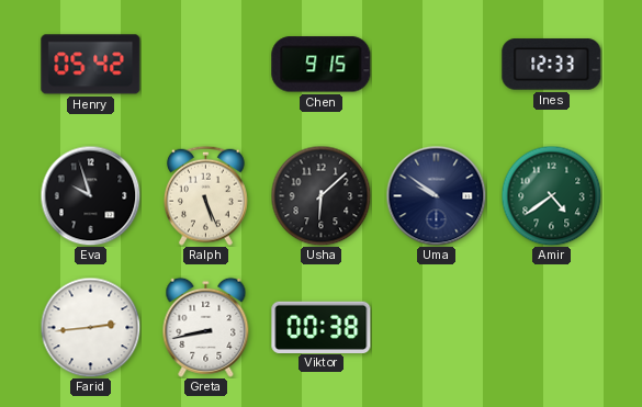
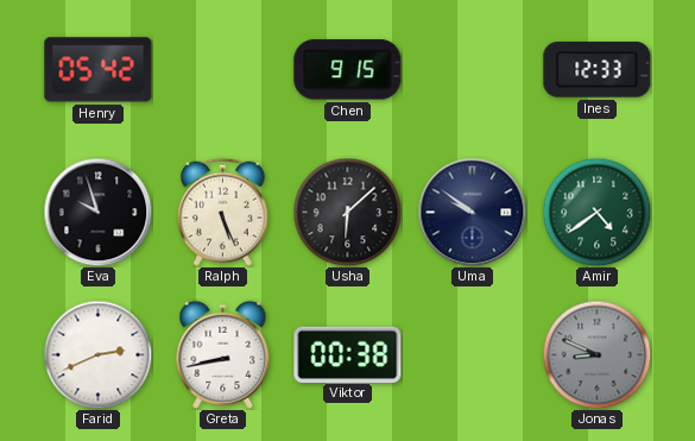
Farid: 2:44 -> 2:41
Jonas: none -> 8:49
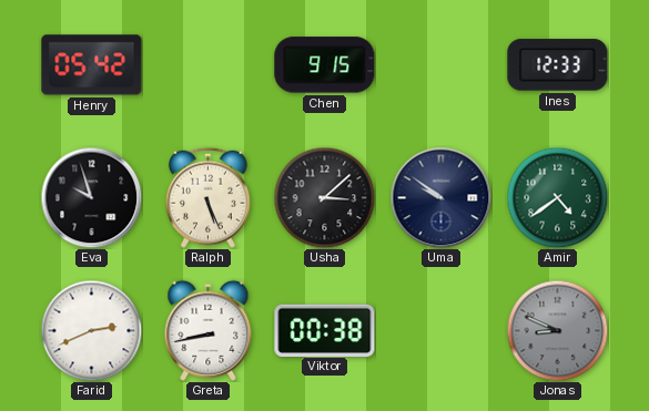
Usha: 6:08 -> 3:08
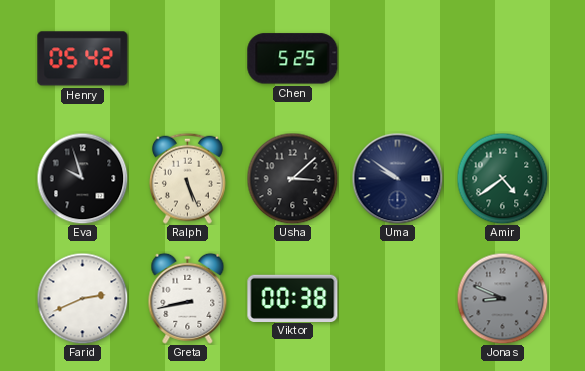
Chen: 9:15 -> 5:25
Ines: 12:33 -> none
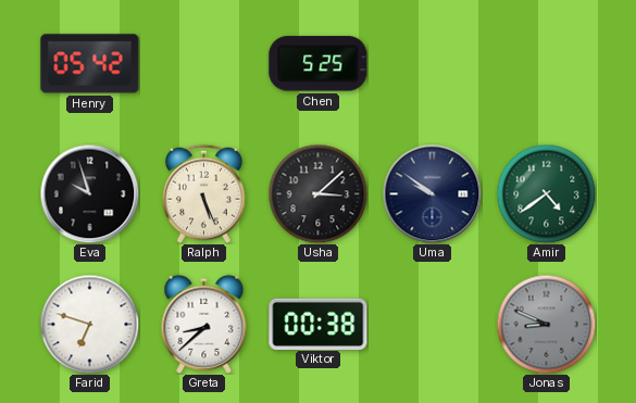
Farid: 2:41 -> 6:48
Greta: 8:43 -> 8:38
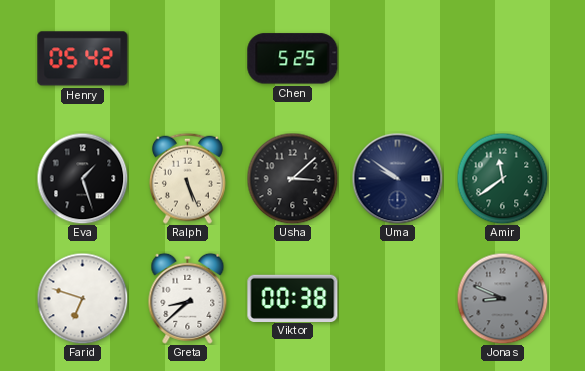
Eva: 9:57 -> 1:27
Amir: 4:39 -> 11:39
